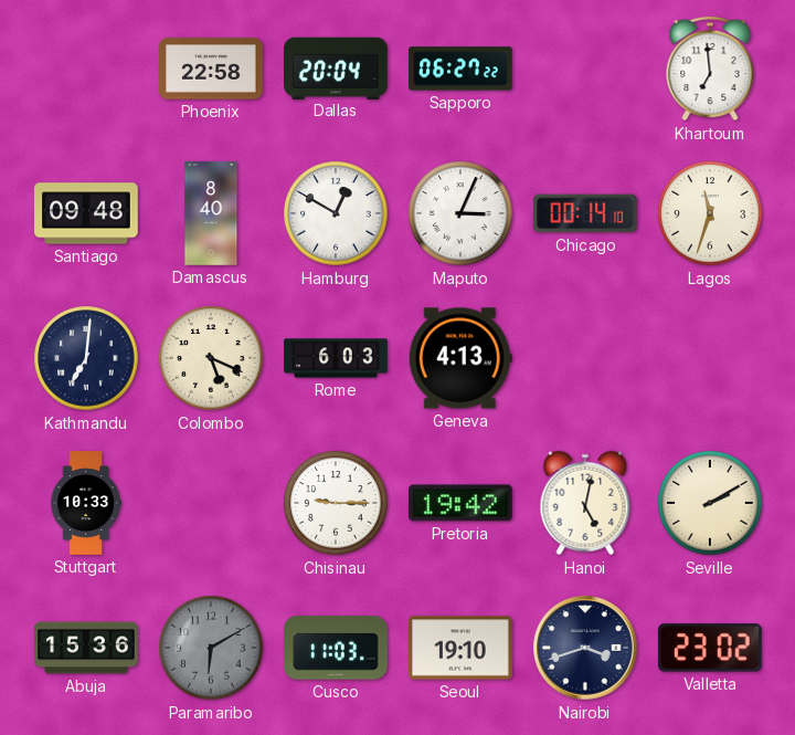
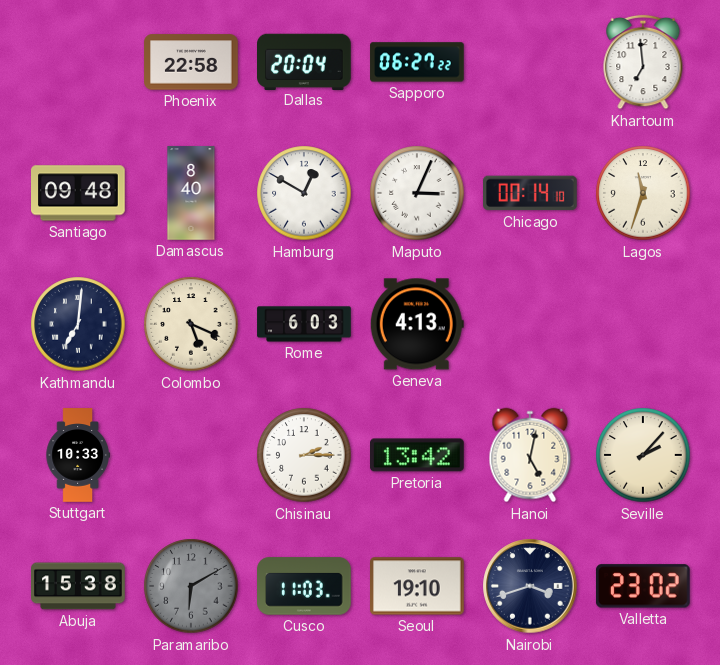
Chisinau: 9:15 -> 2:15
Pretoria: 19:42 -> 13:42
Seville: 2:10 -> 2:07
Abuja: 15:36 -> 15:38
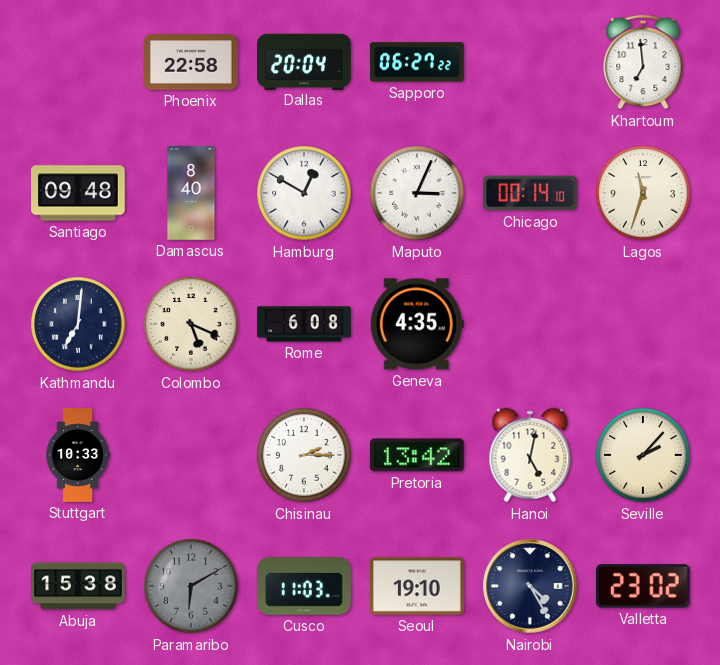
Rome: 6:03 -> 6:08
Geneva: 4:13 -> 4:35
Nairobi: 3:42 -> 4:25
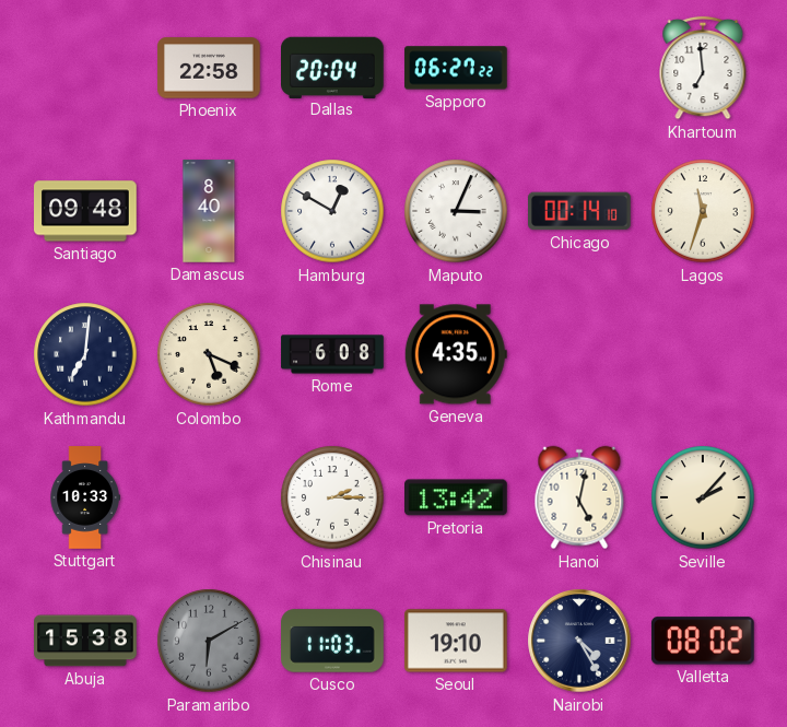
Valletta: 23:02 -> 08:02
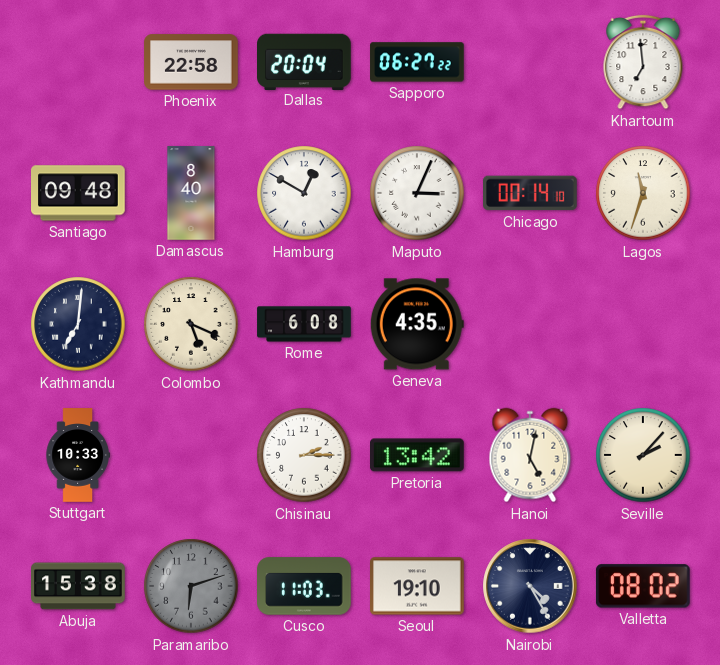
Paramaribo: 6:10 -> 6:12
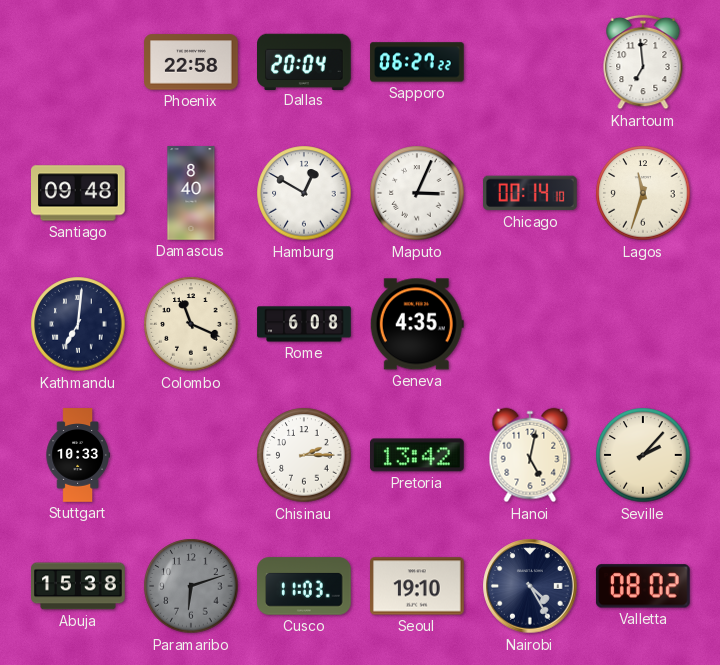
Colombo: 5:19 -> 11:19
